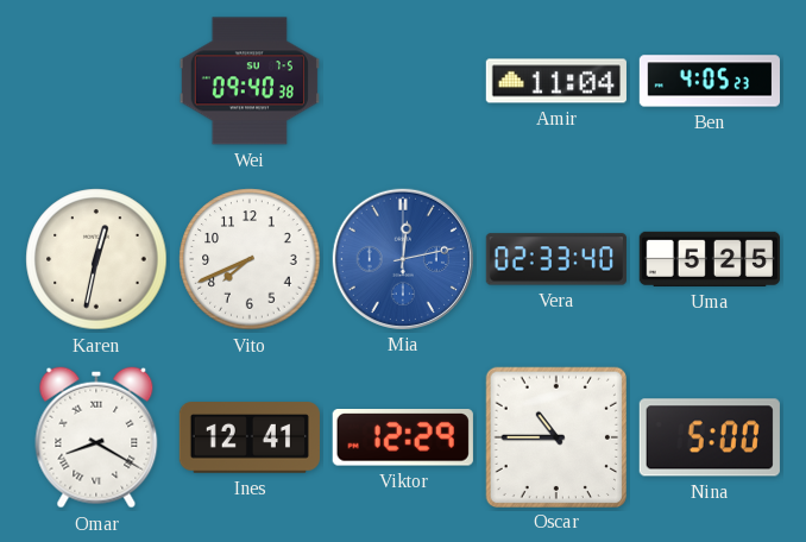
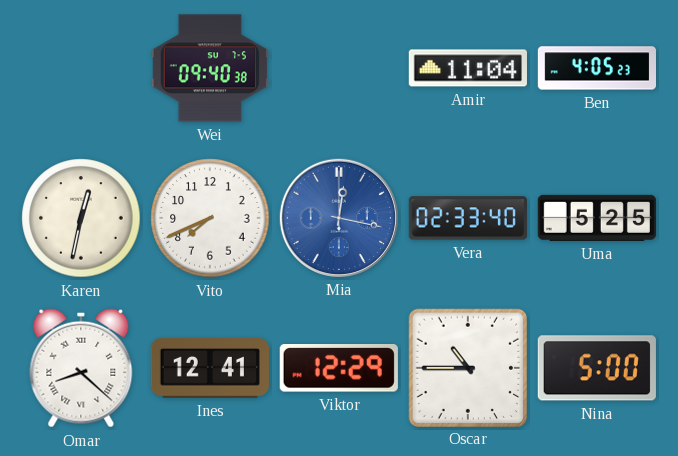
Mia: 12:13 -> 12:17
Omar: 8:20 -> 8:22
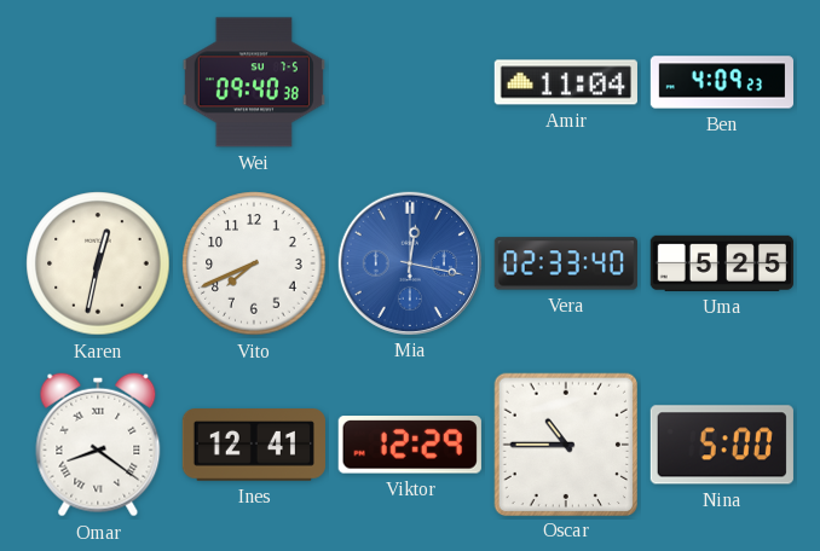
Ben: 4:05 -> 4:09
Omar: 8:22 -> 8:21
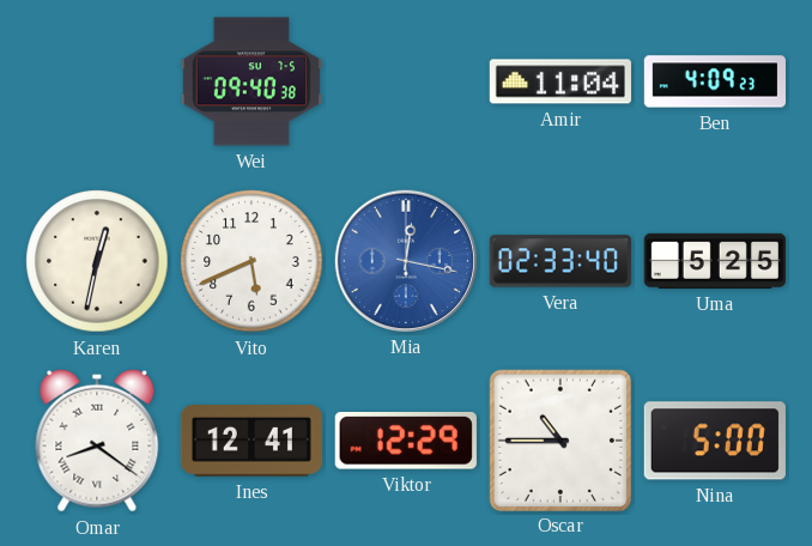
Vito: 7:41 -> 5:41
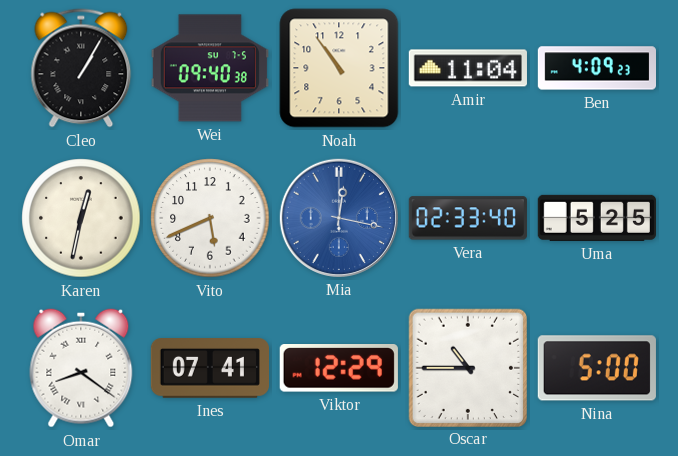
Cleo: none -> 1:05
Noah: none -> 10:54
Ines: 12:41 -> 07:41
